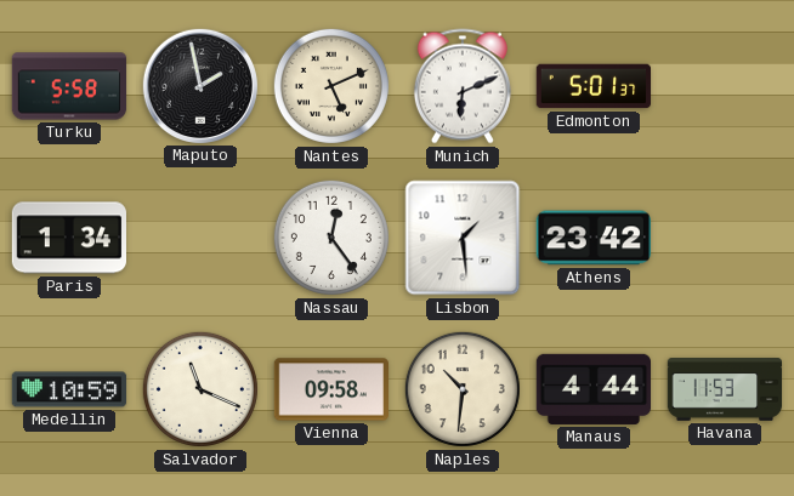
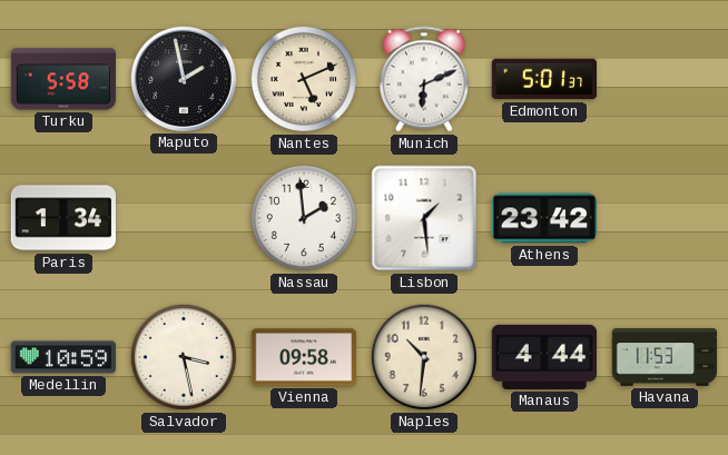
Nassau: 12:24 -> 1:59
Salvador: 11:19 -> 3:28
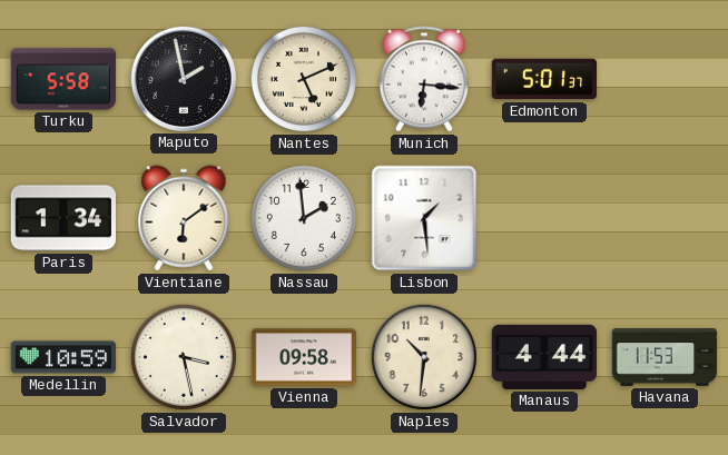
Munich: 6:11 -> 6:16
Vientiane: none -> 6:09
Athens: 23:42 -> none
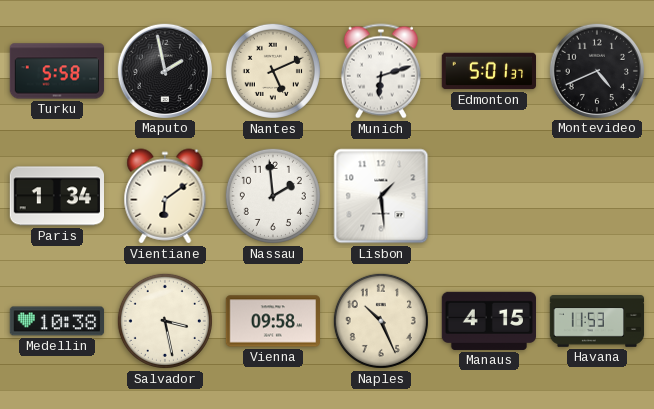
Munich: 6:16 -> 6:12
Montevideo: none -> 4:41
Medellin: 10:59 -> 10:38
Naples: 10:31 -> 10:26
Manaus: 4:44 -> 4:15
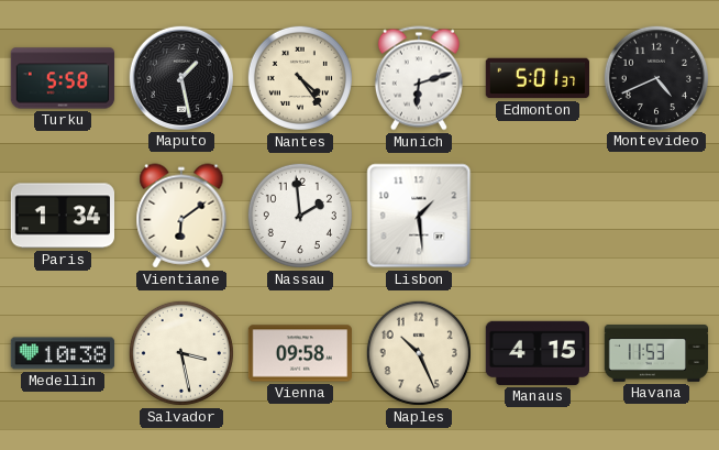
Maputo: 1:58 -> 1:28
Nantes: 5:11 -> 4:24
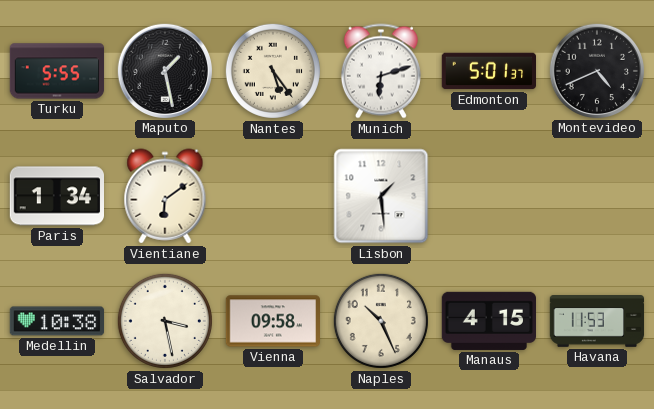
Turku: 5:58 -> 5:55
Nantes: 4:24 -> 5:24
Nassau: 1:59 -> none
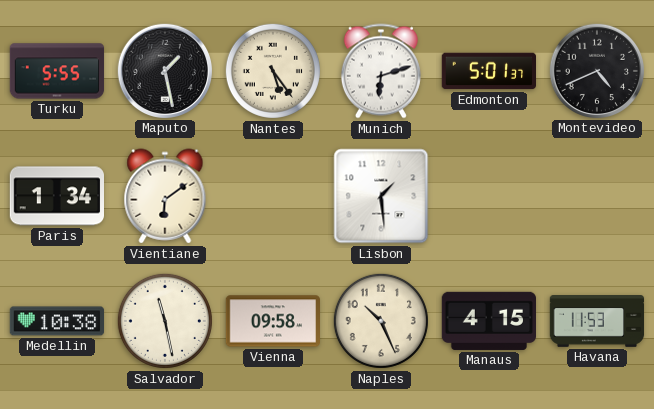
Salvador: 3:28 -> 11:28
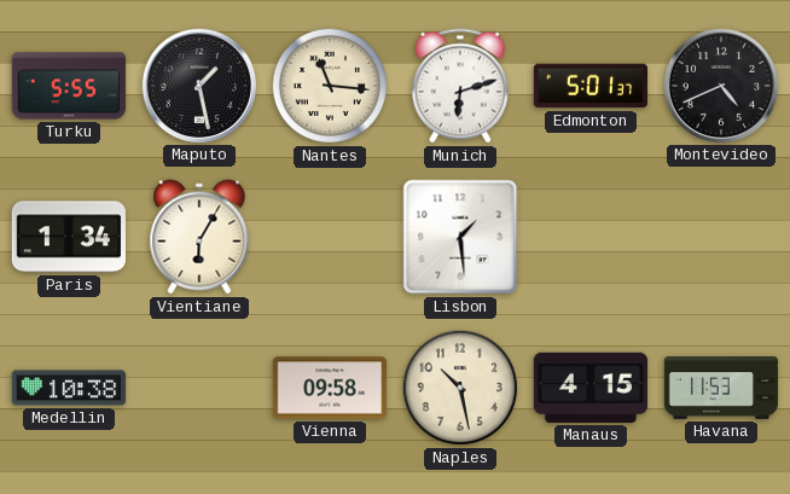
Nantes: 5:24 -> 11:16
Vientiane: 6:09 -> 6:05
Salvador: 11:28 -> none
Naples: 10:26 -> 10:28
